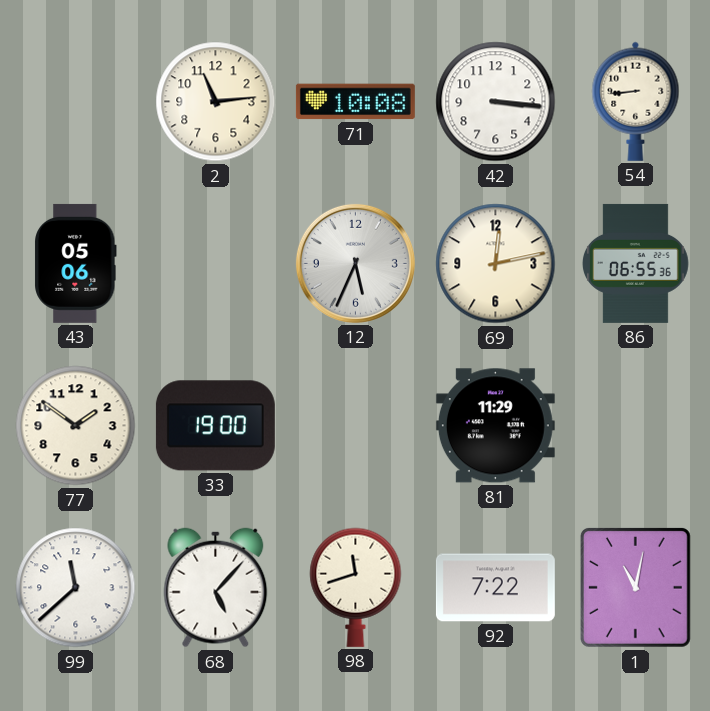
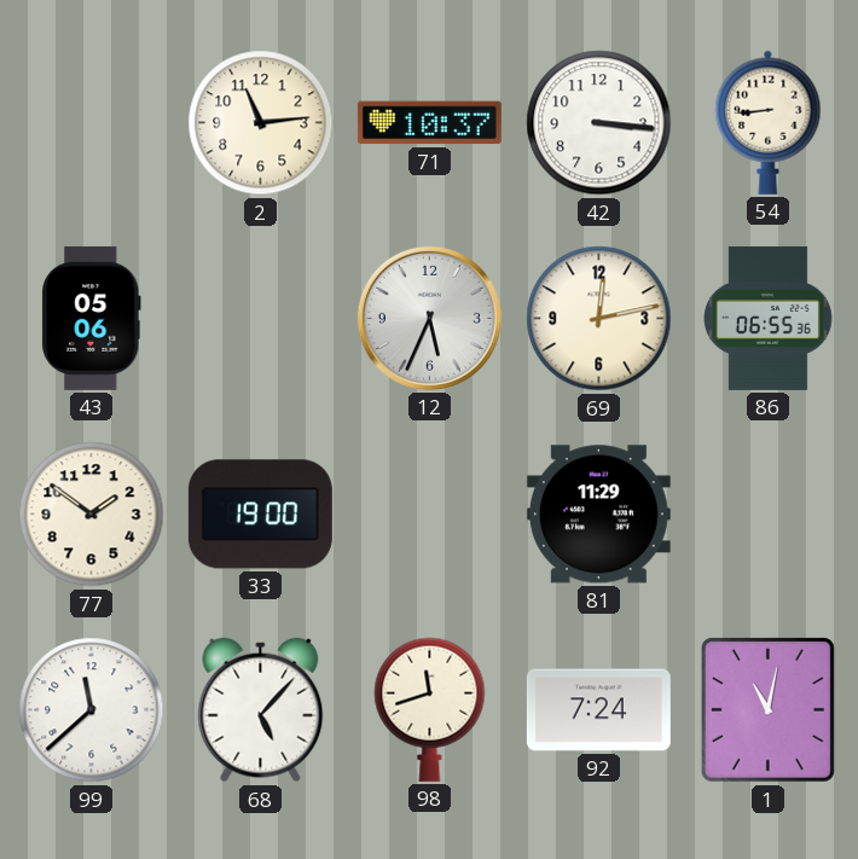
71: 10:08 -> 10:37
92: 7:22 -> 7:24
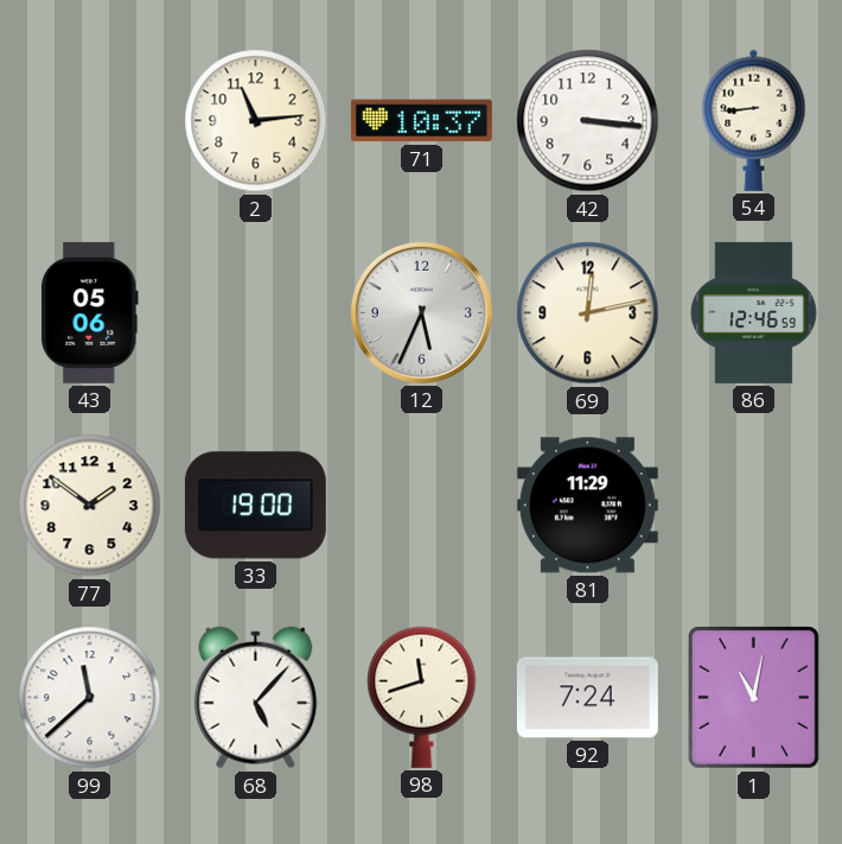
86: 06:55 -> 12:46
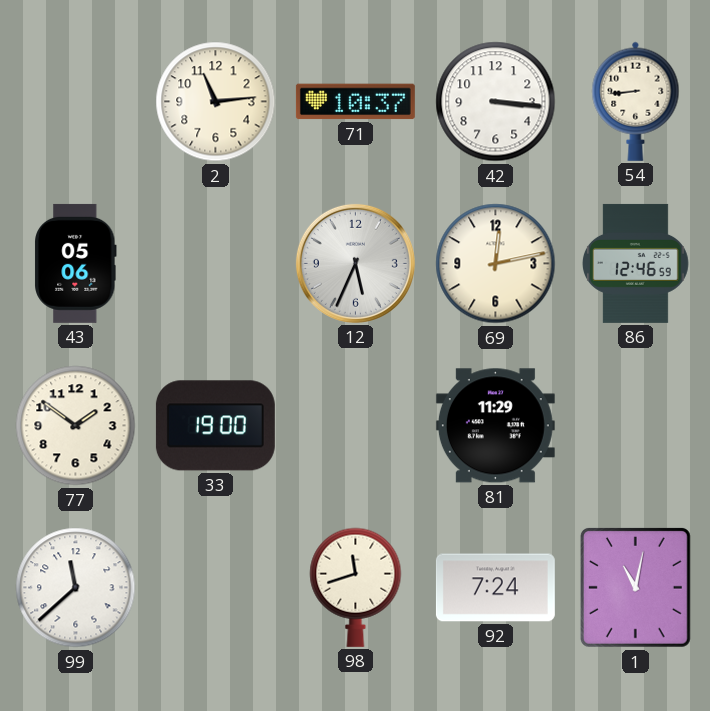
68: 5:07 -> none
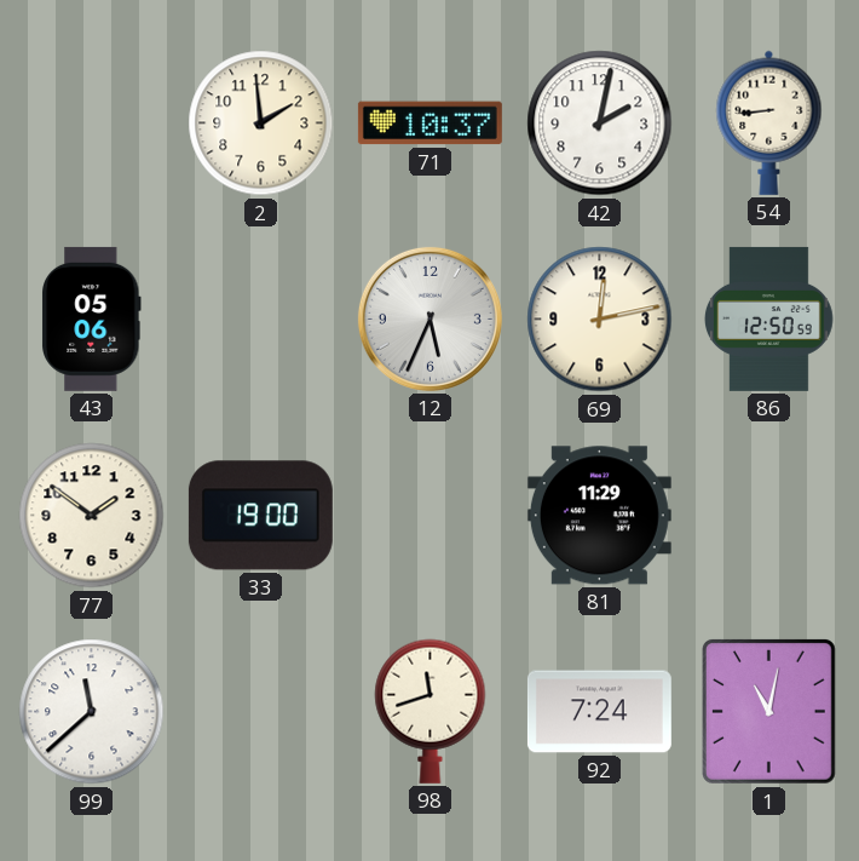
2: 11:14 -> 1:59
42: 3:16 -> 2:02
86: 12:46 -> 12:50
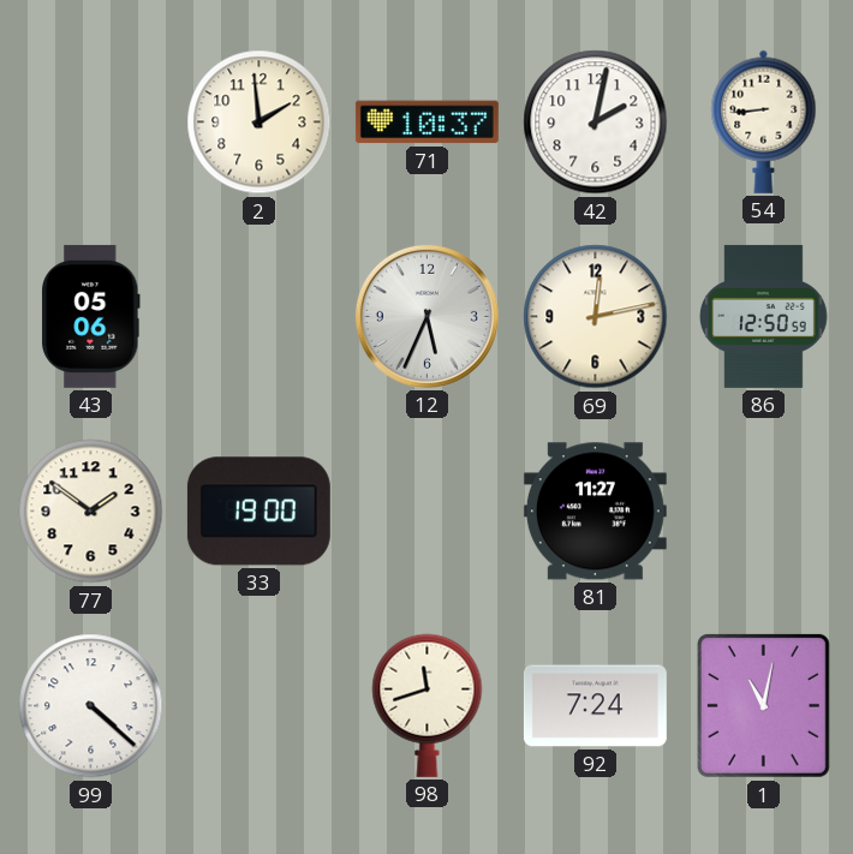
81: 11:29 -> 11:27
99: 11:38 -> 4:22
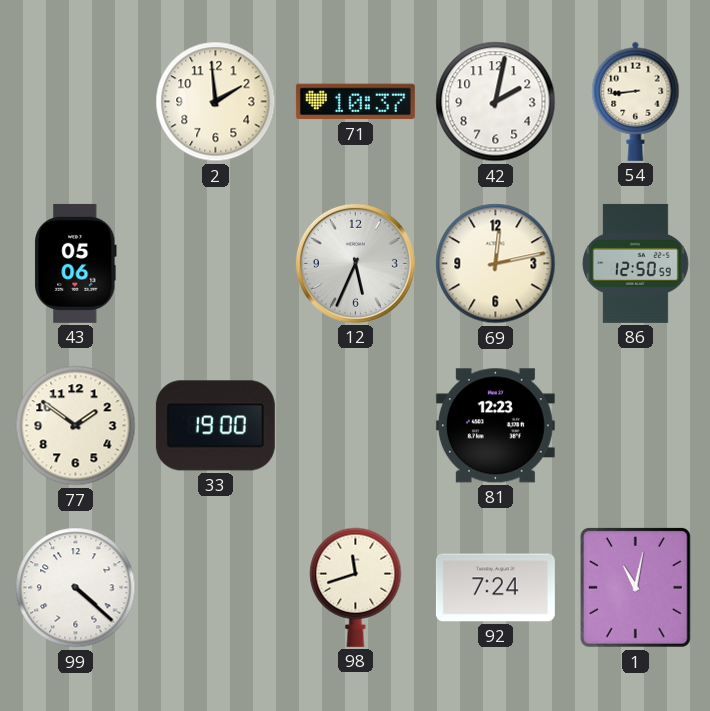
81: 11:27 -> 12:23
